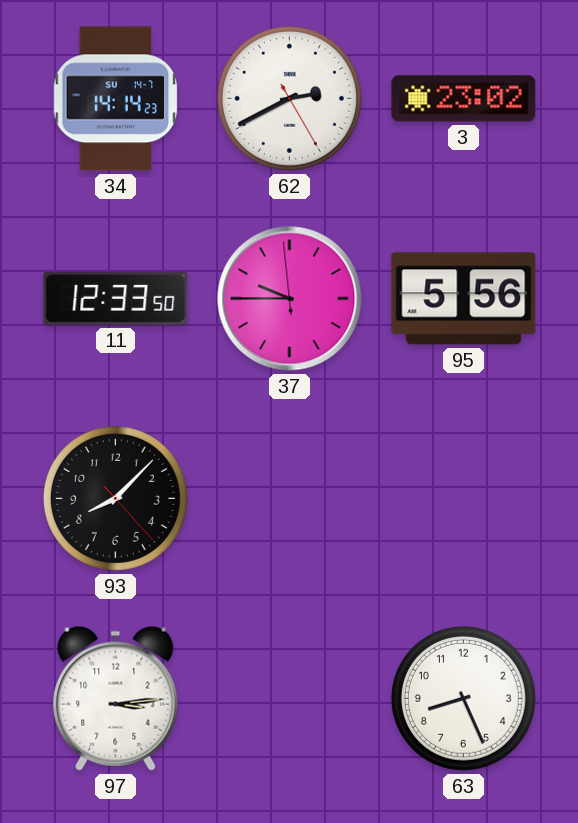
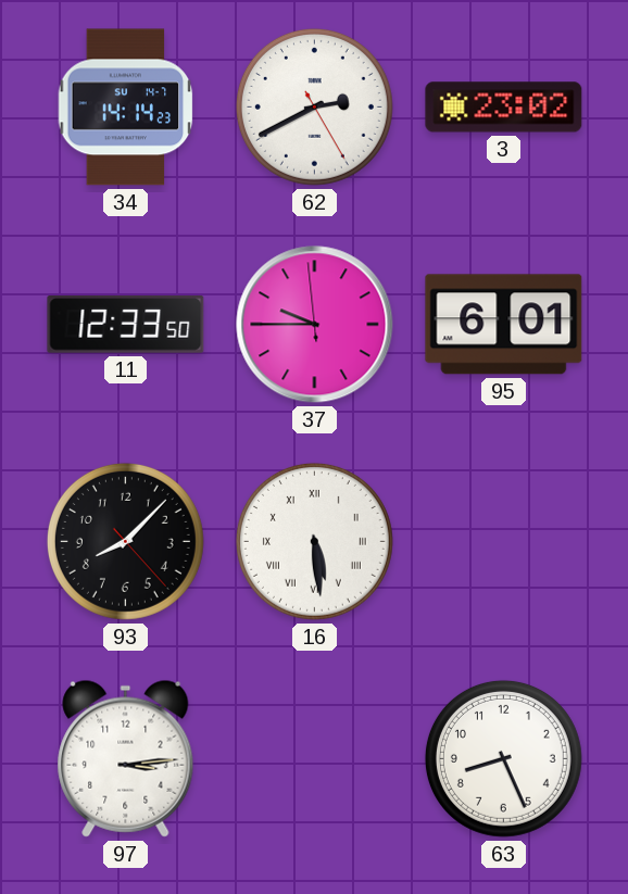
95: 5:56 -> 6:01
16: none -> 5:29
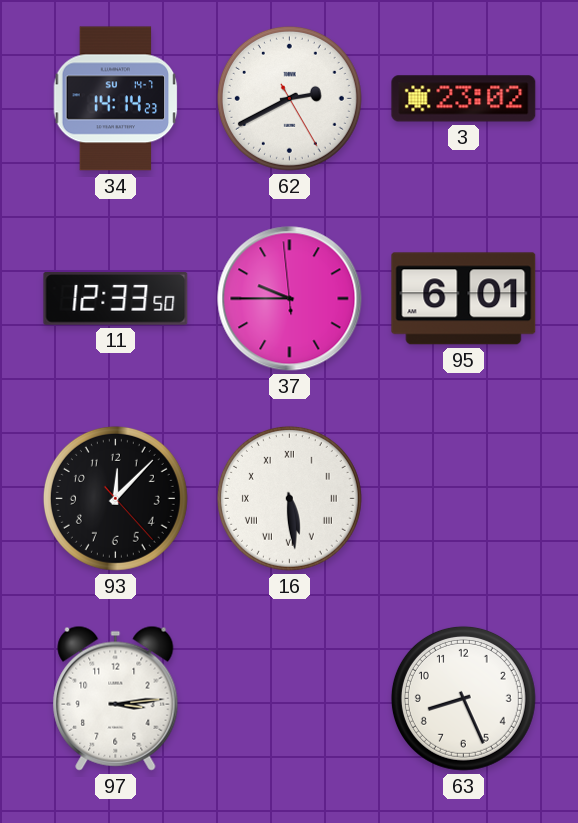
93: 8:07 -> 12:07
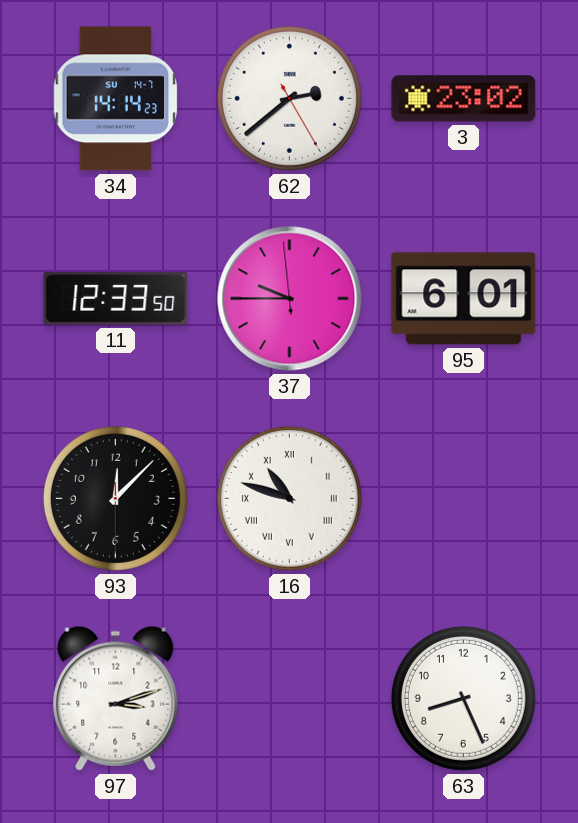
62: 2:40 -> 2:38
93: 12:07:23 -> 12:07:30
16: 5:29 -> 10:48
97: 3:14 -> 3:12
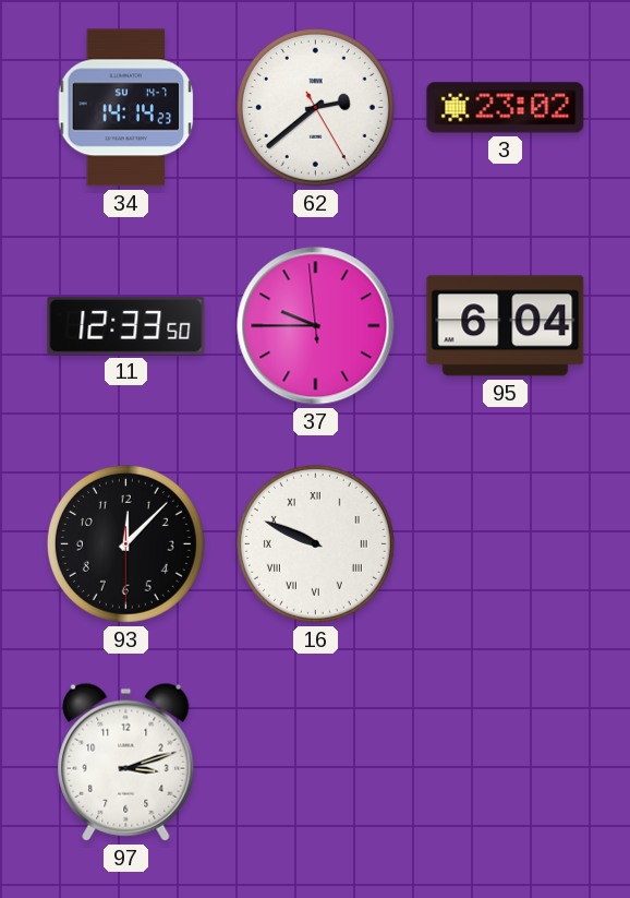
95: 6:01 -> 6:04
16: 10:48 -> 9:49
63: 8:26 -> none
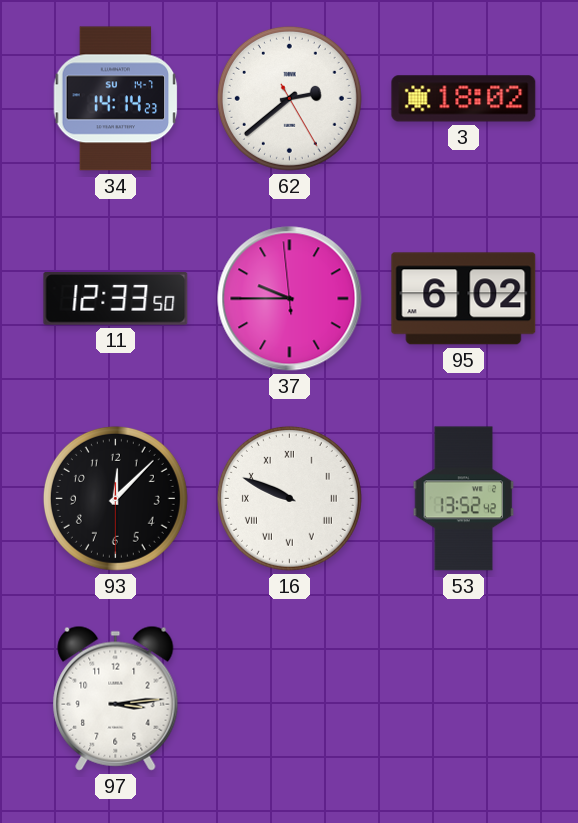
3: 23:02 -> 18:02
95: 6:04 -> 6:02
53: none -> 13:52
97: 3:12 -> 3:14
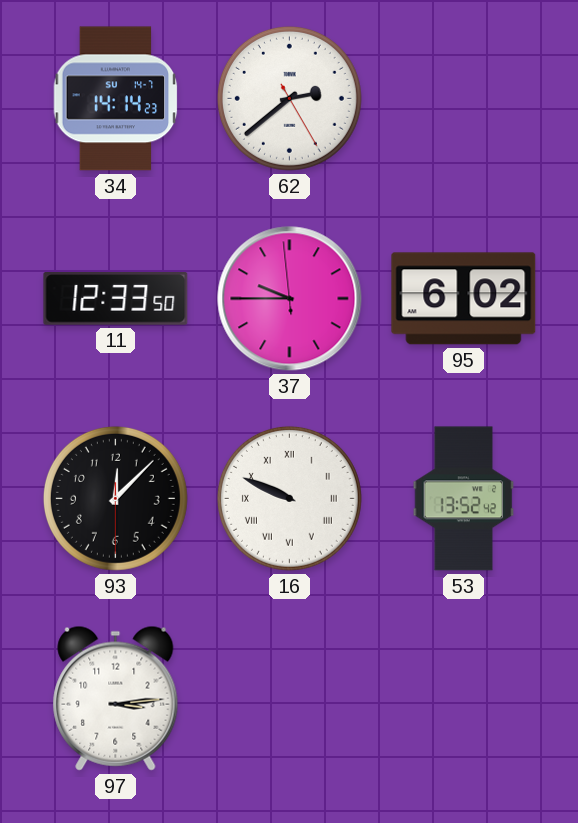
3: 18:02 -> none
